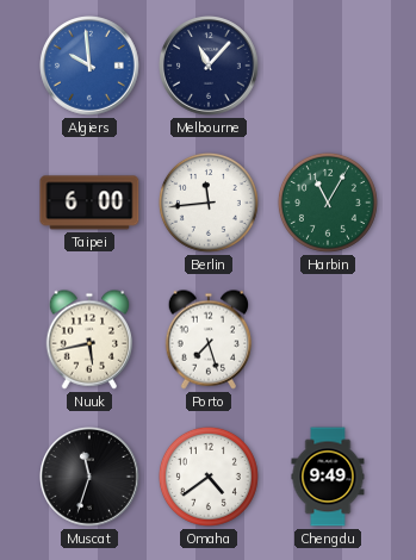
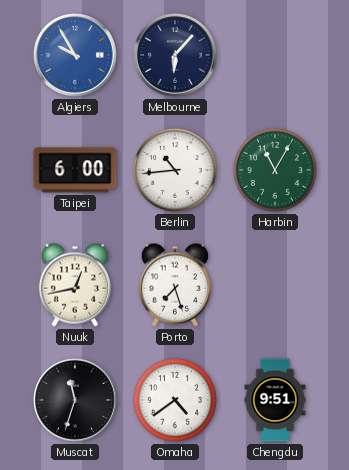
Algiers: 9:59 -> 9:55
Melbourne: 11:07 -> 6:07
Berlin: 11:44 -> 10:44
Nuuk: 5:43 -> 12:43
Chengdu: 9:49 -> 9:51
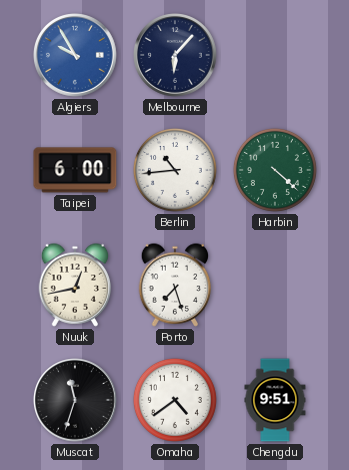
Harbin: 11:05 -> 4:22
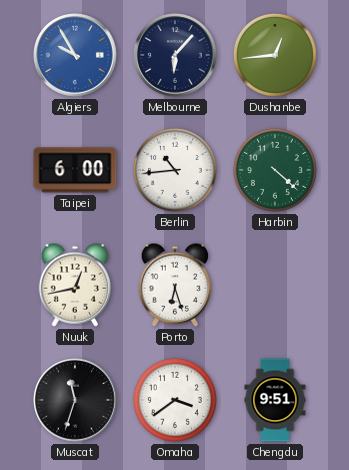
Dushanbe: none -> 12:44
Porto: 7:27 -> 6:27
Omaha: 4:39 -> 3:39
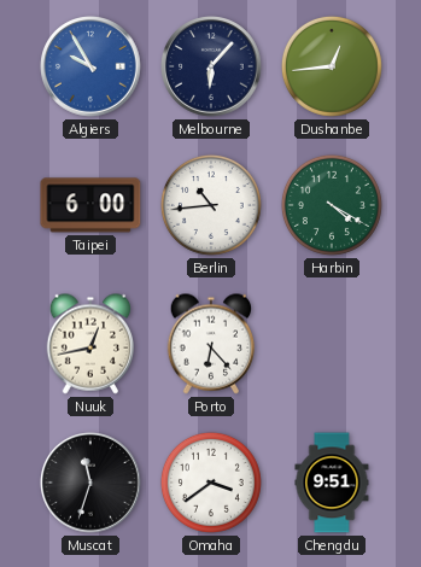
Harbin: 4:22 -> 4:20
Porto: 6:27 -> 6:23
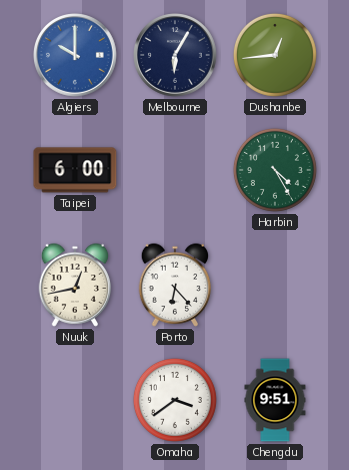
Algiers: 9:55 -> 10:00
Melbourne: 6:07 -> 6:05
Berlin: 10:44 -> none
Harbin: 4:20 -> 4:25
Muscat: 11:33 -> none
